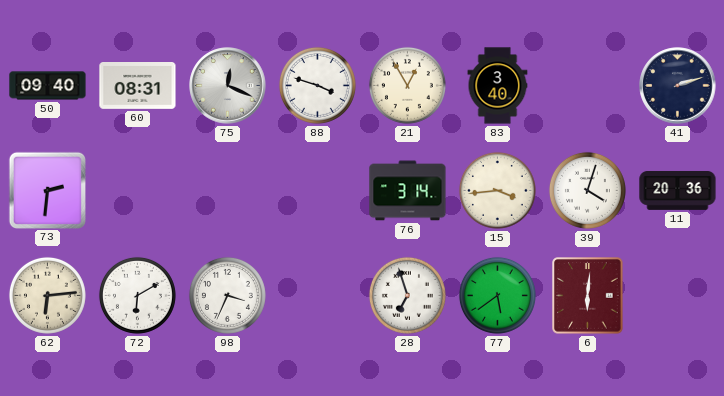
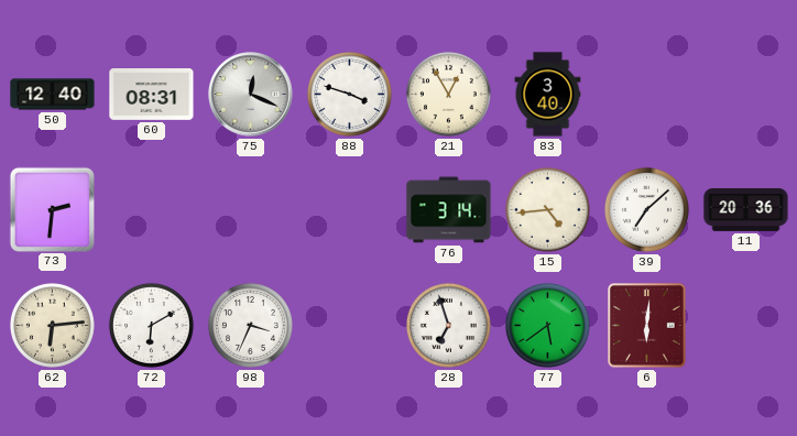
50: 09:40 -> 12:40
41: 2:12 -> none
15: 3:44 -> 4:44
39: 4:03 -> 7:08
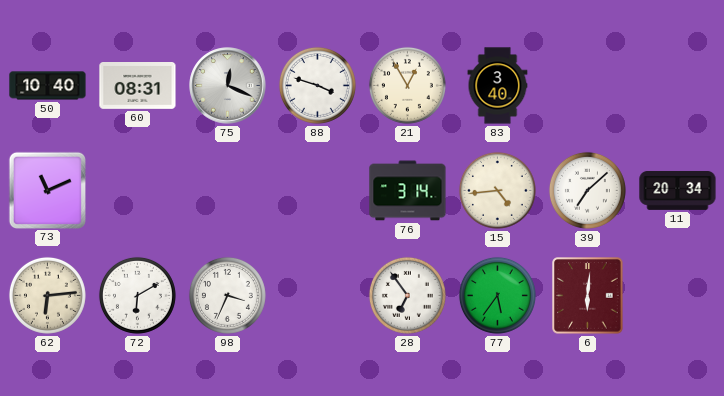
50: 12:40 -> 10:40
73: 2:31 -> 11:11
11: 20:36 -> 20:34
28: 6:57 -> 6:54
77: 5:39 -> 5:36
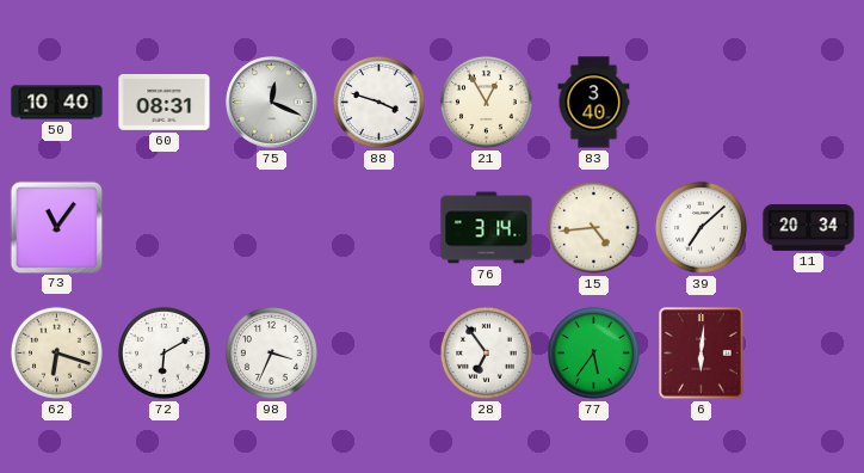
73: 11:11 -> 11:06
62: 6:14 -> 6:18
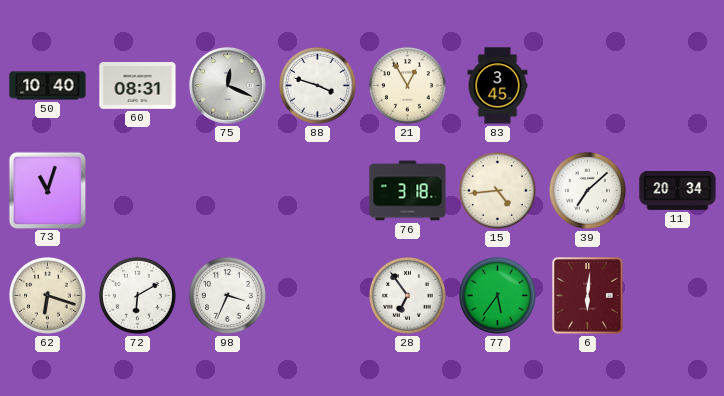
83: 3:40 -> 3:45
73: 11:06 -> 11:03
76: 3:14 -> 3:18
